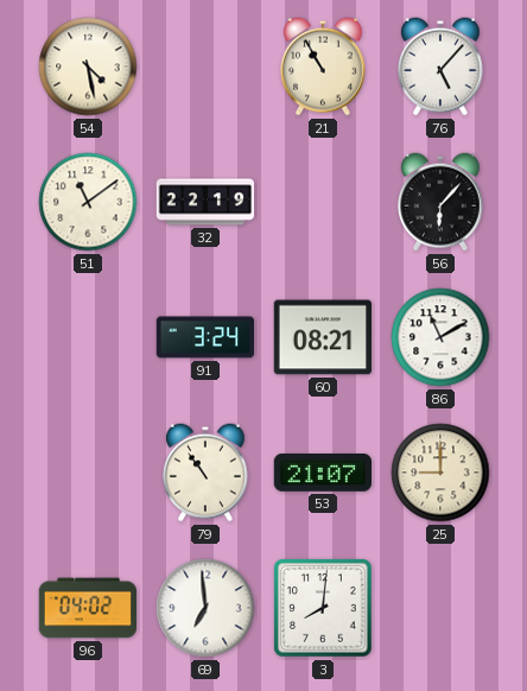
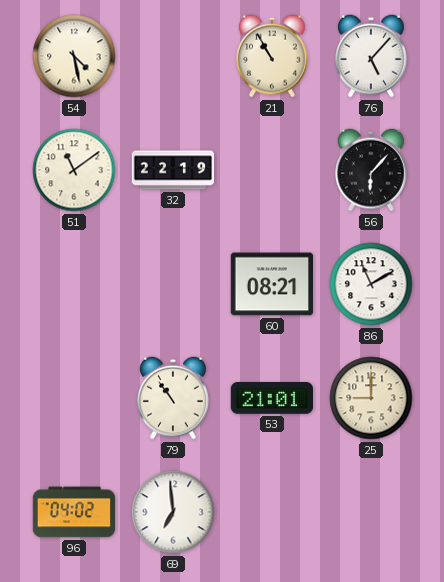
91: 3:24 -> none
53: 21:07 -> 21:01
3: 8:01 -> none
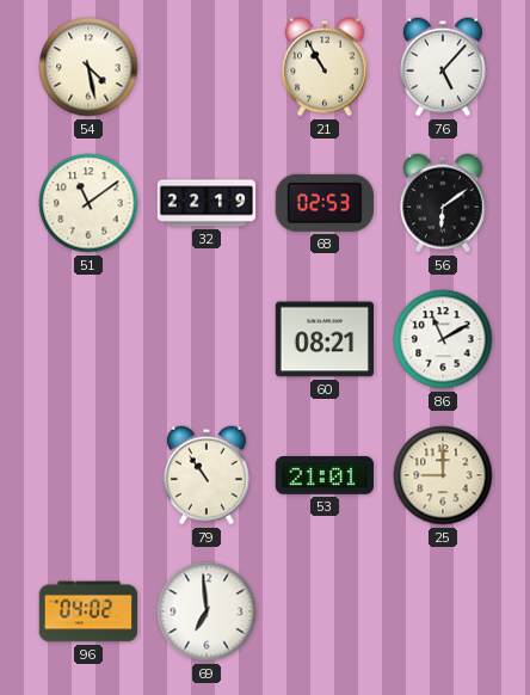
68: none -> 02:53
56: 6:07 -> 6:09
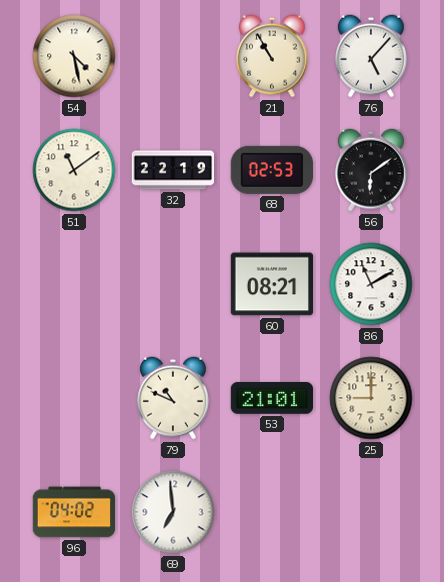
79: 10:54 -> 10:49
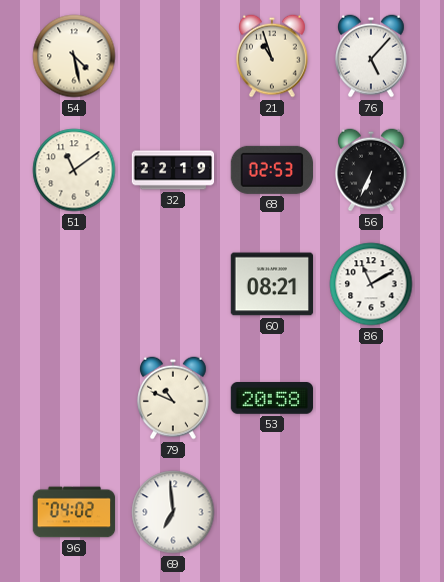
21: 10:55 -> 10:57
56: 6:09 -> 6:34
53: 21:01 -> 20:58
25: 9:00 -> none
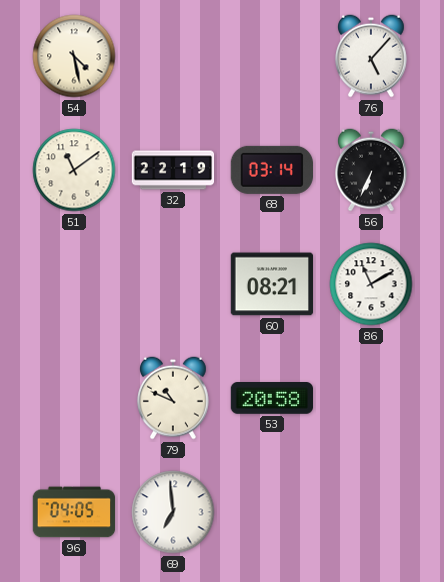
21: 10:57 -> none
68: 02:53 -> 03:14
96: 04:02 -> 04:05
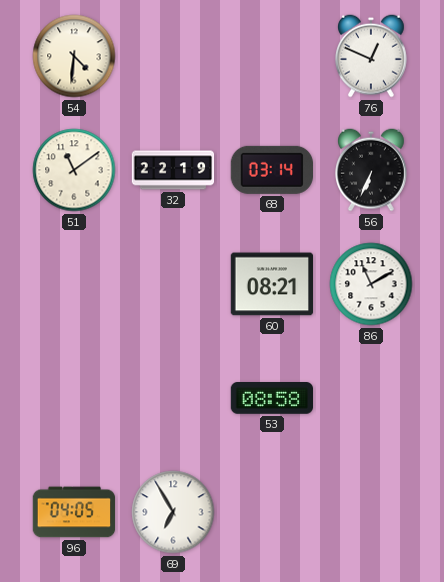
54: 4:28 -> 4:31
76: 5:07 -> 12:49
79: 10:49 -> none
53: 20:58 -> 08:58
69: 6:59 -> 6:55
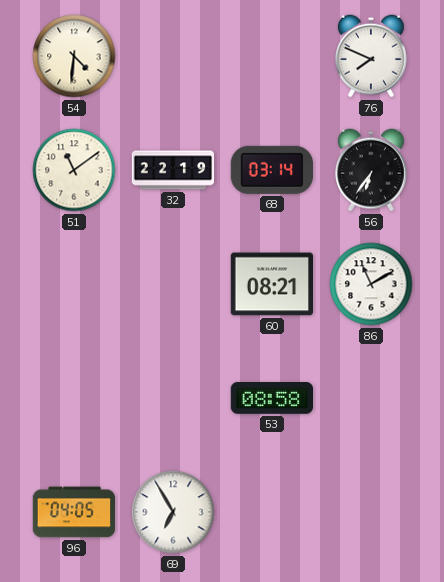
76: 12:49 -> 7:49
56: 6:34 -> 6:36
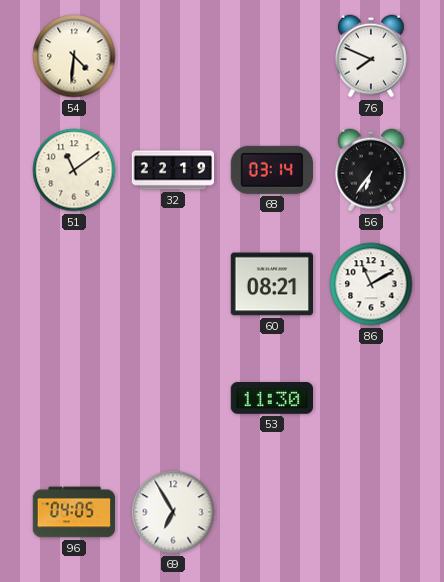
53: 08:58 -> 11:30
